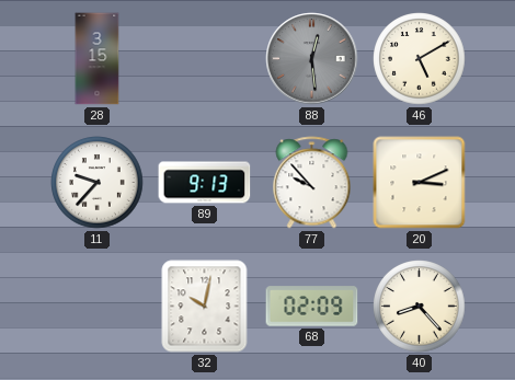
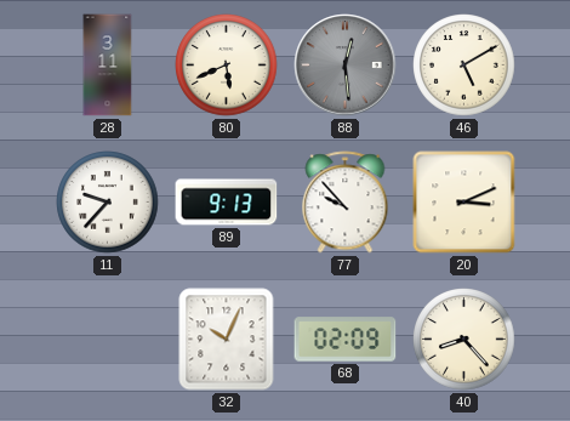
28: 3:15 -> 3:11
80: none -> 5:41
32: 10:02 -> 10:04
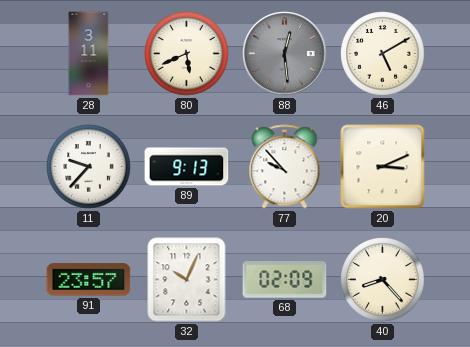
91: none -> 23:57
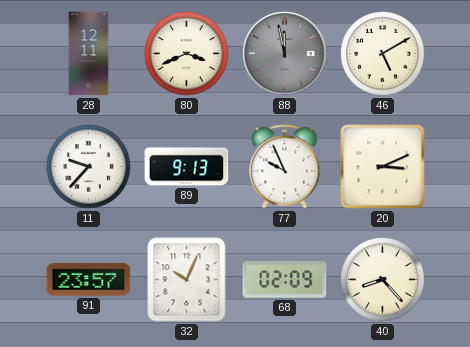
28: 3:11 -> 12:11
80: 5:41 -> 3:41
88: 12:29 -> 11:58
77: 9:53 -> 9:56
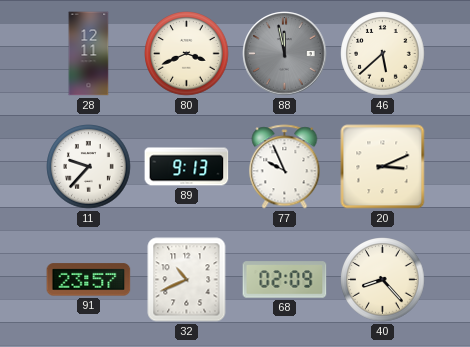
46: 5:10 -> 5:38
32: 10:04 -> 10:41
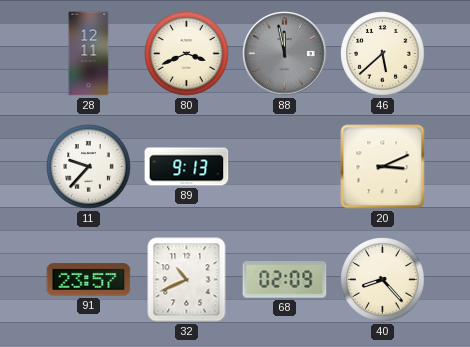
77: 9:56 -> none
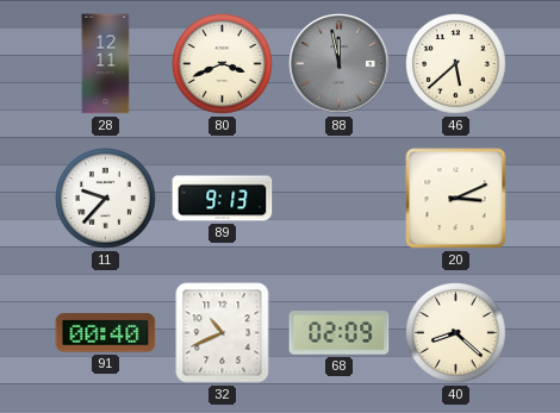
91: 23:57 -> 00:40
40: 8:23 -> 8:22
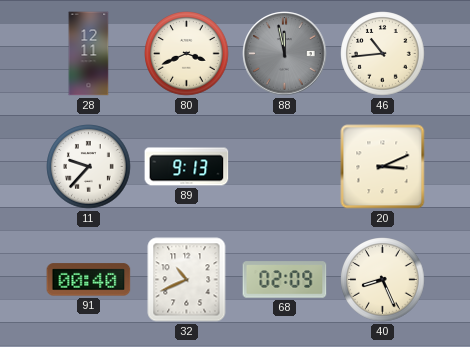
46: 5:38 -> 10:44
40: 8:22 -> 8:26
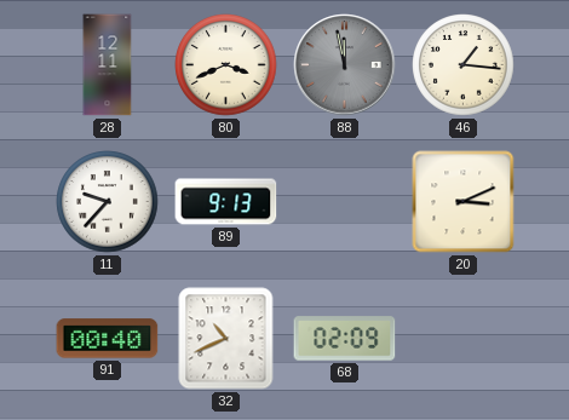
46: 10:44 -> 1:16
40: 8:26 -> none
